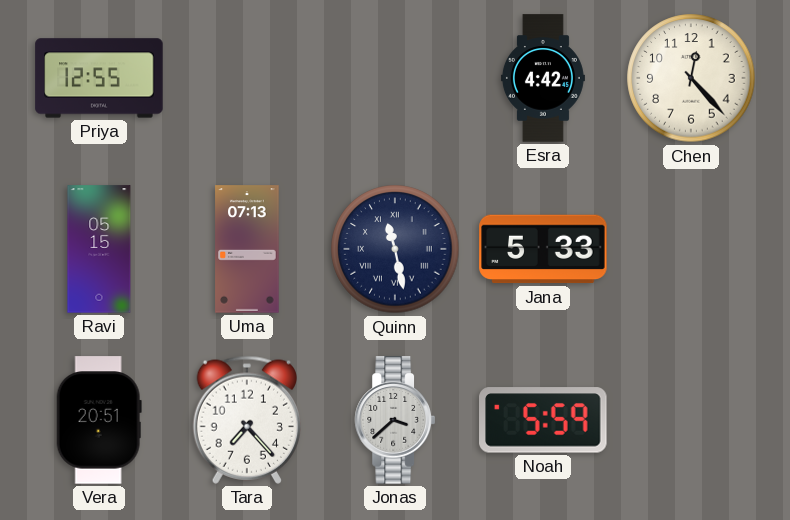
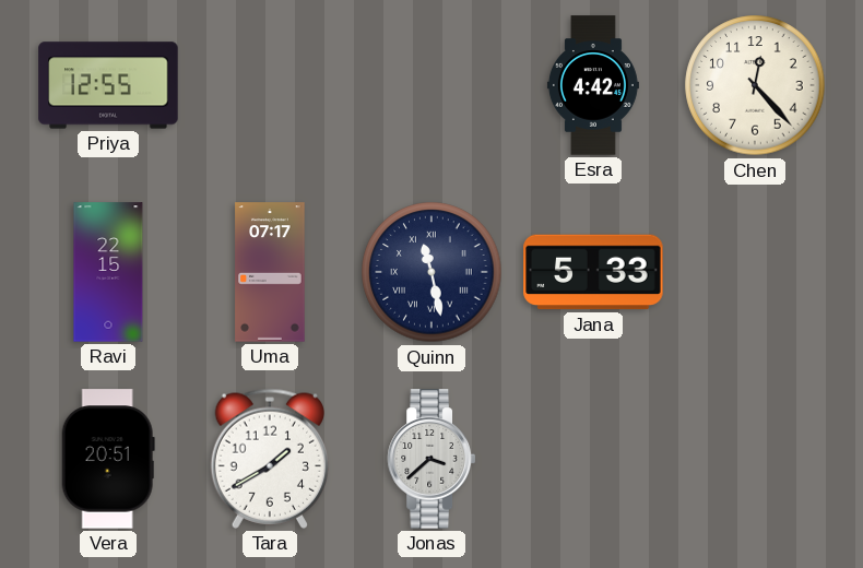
Ravi: 05:15 -> 22:15
Uma: 07:13 -> 07:17
Tara: 7:23 -> 1:40
Noah: 5:59 -> none
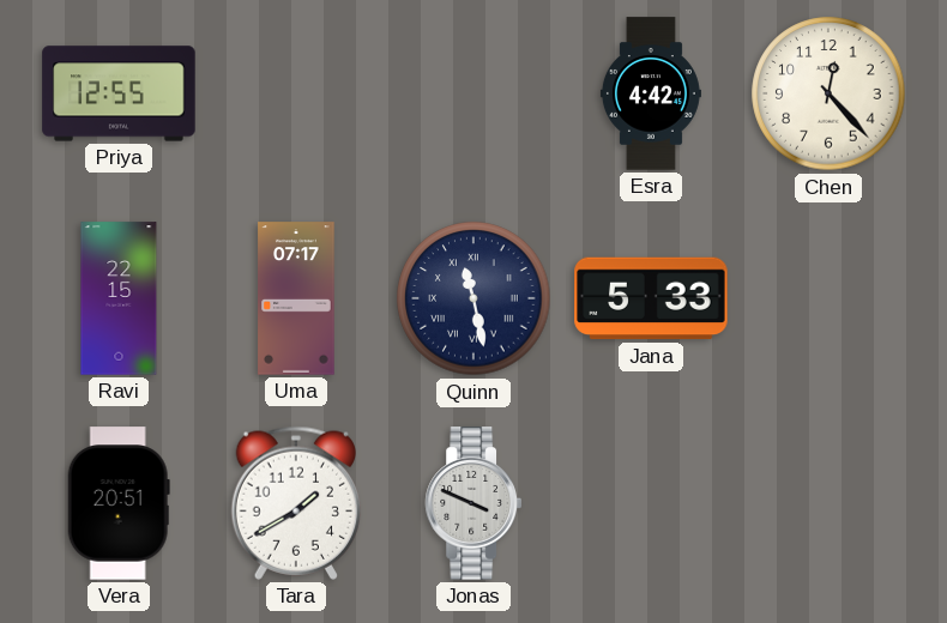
Jonas: 3:38 -> 3:49
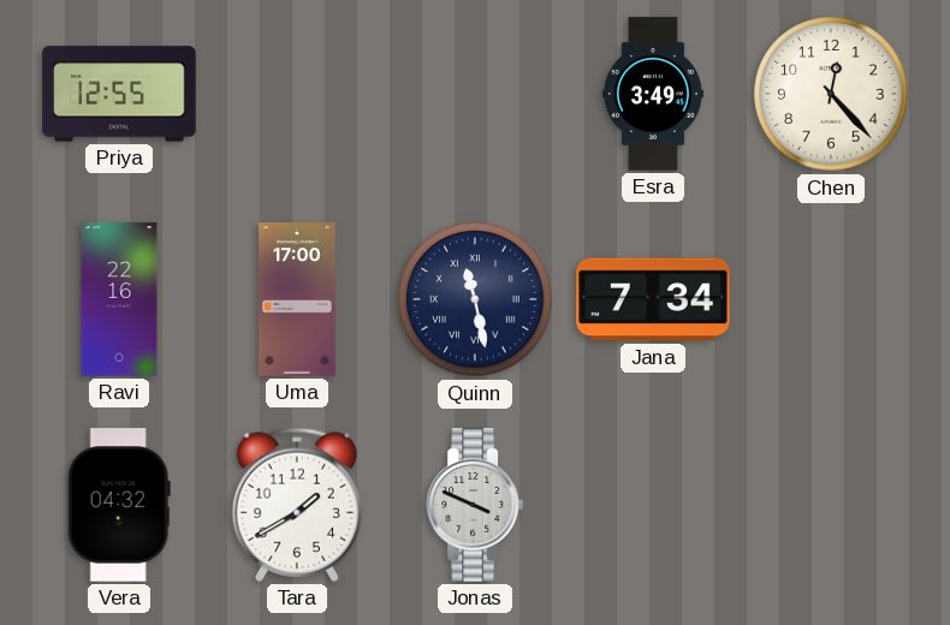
Esra: 4:42 -> 3:49
Ravi: 22:15 -> 22:16
Uma: 07:17 -> 17:00
Jana: 5:33 -> 7:34
Vera: 20:51 -> 04:32
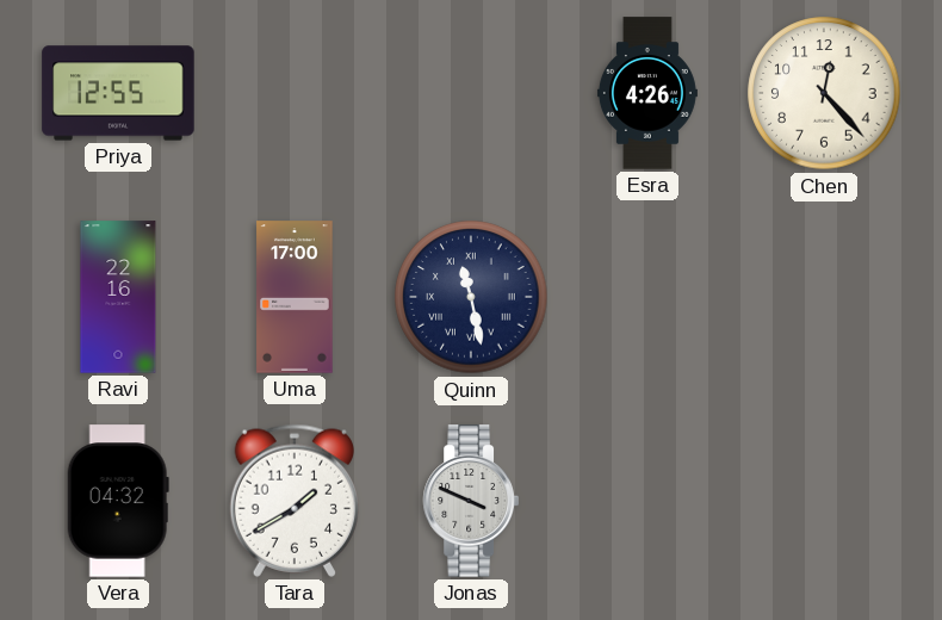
Esra: 3:49 -> 4:26
Jana: 7:34 -> none
